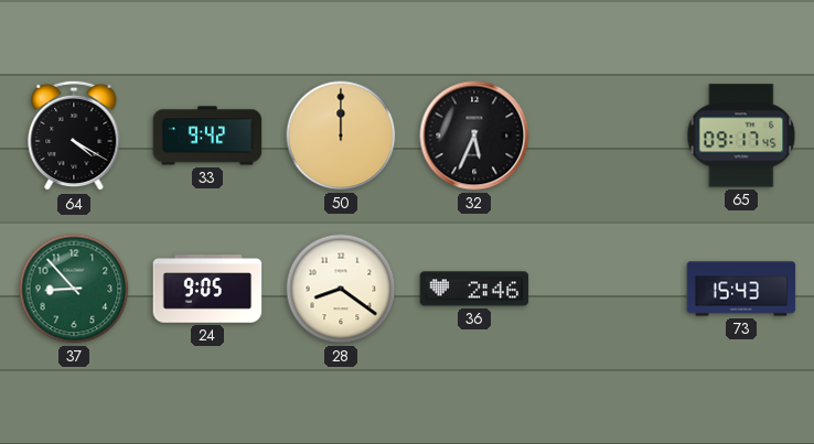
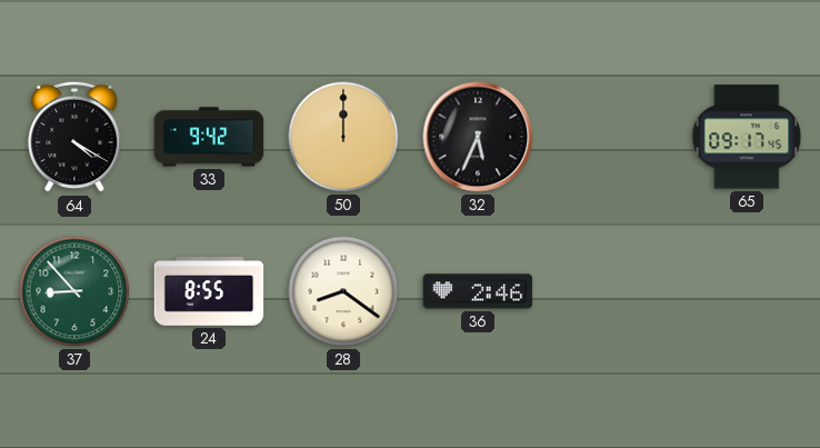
24: 9:05 -> 8:55
73: 15:43 -> none
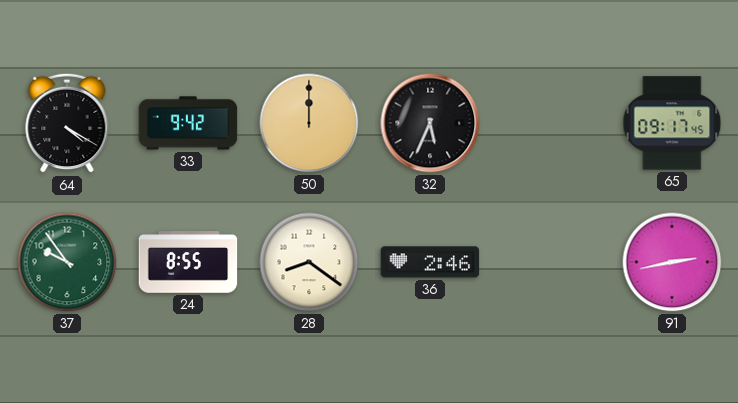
37: 8:53 -> 9:54
91: none -> 2:43
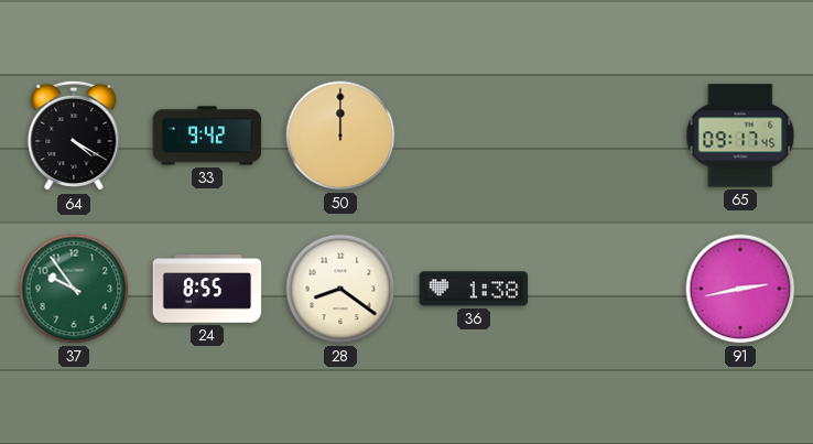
32: 5:34 -> none
36: 2:46 -> 1:38
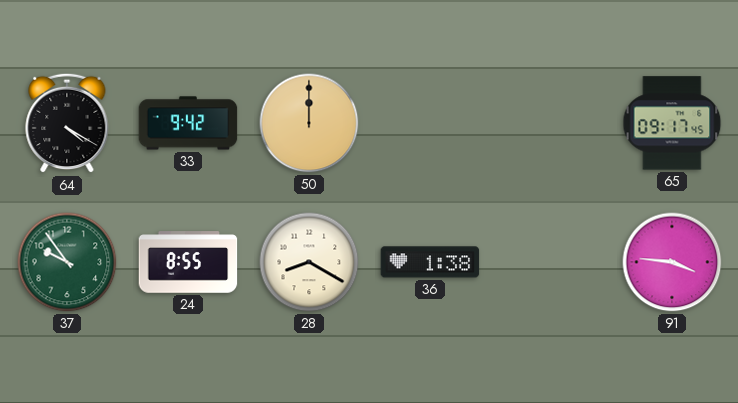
28: 8:21 -> 8:20
91: 2:43 -> 3:46
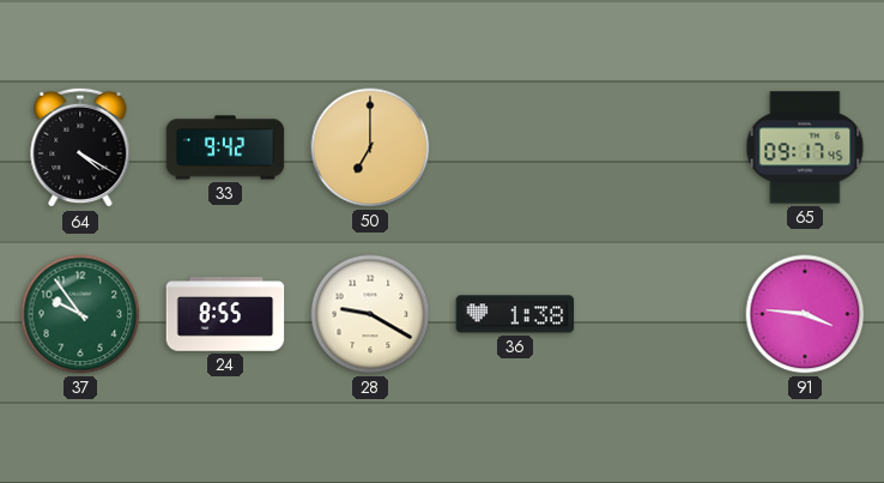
50: 12:00 -> 7:00
28: 8:20 -> 9:20
